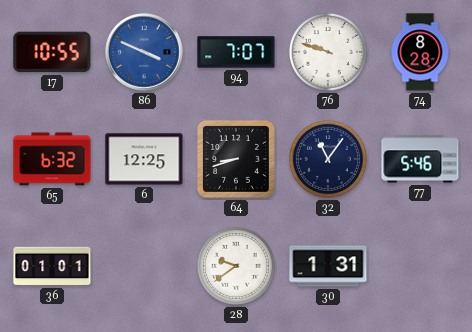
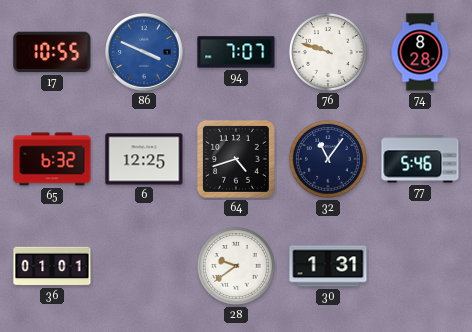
64: 8:42 -> 4:42
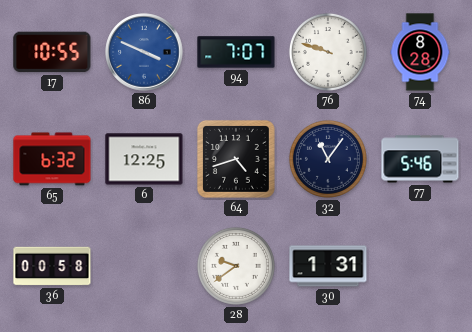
36: 01:01 -> 00:58
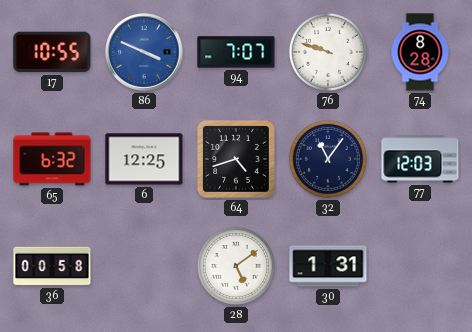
77: 5:46 -> 12:03
28: 9:39 -> 5:09
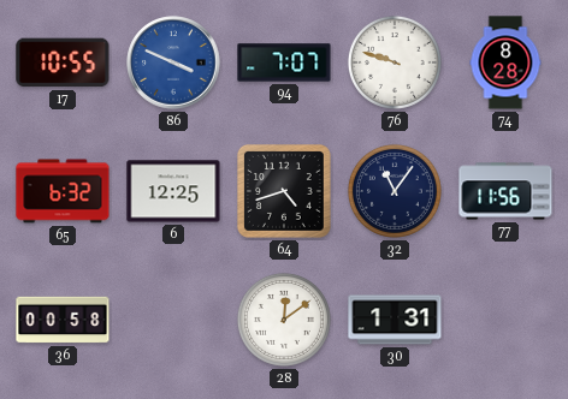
77: 12:03 -> 11:56
28: 5:09 -> 12:09
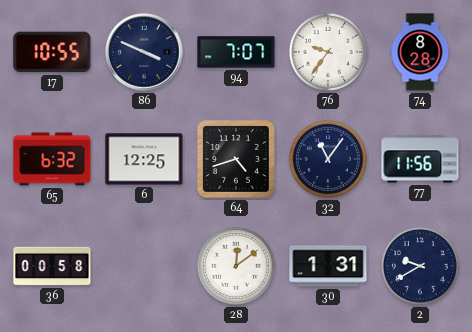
86 dial: blue -> navy
76: 9:48 -> 9:36
2: none -> 9:40
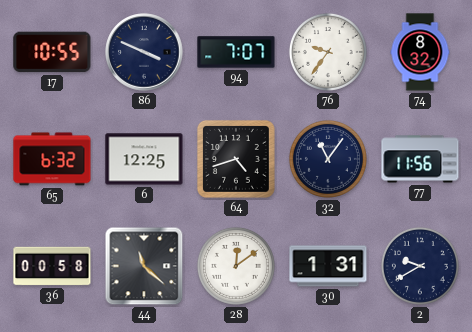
74: 8:28 -> 8:32
44: none -> 11:22
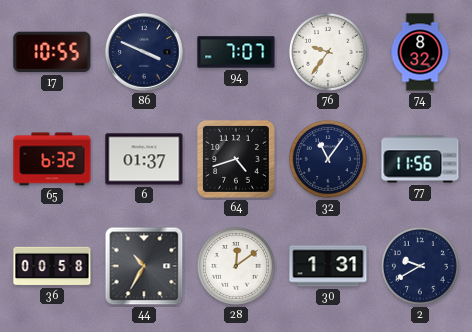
6: 12:25 -> 01:37
44: 11:22 -> 10:35
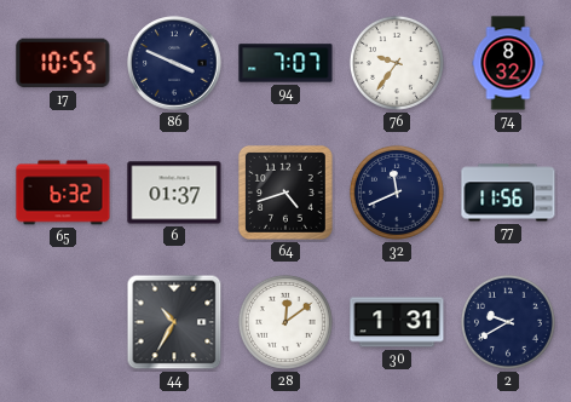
32: 11:06 -> 11:41
36: 00:58 -> none
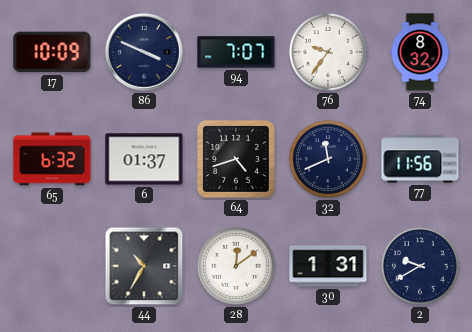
17: 10:55 -> 10:09
